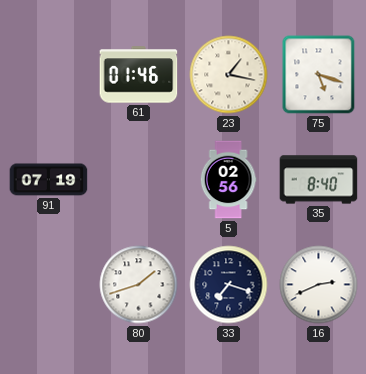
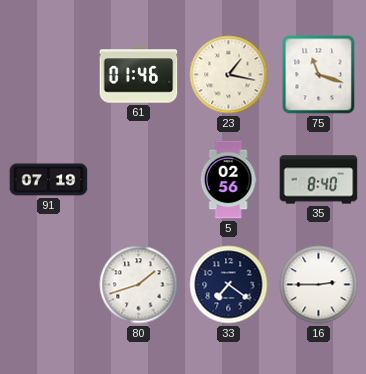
75: 5:18 -> 11:18
33: 7:18 -> 7:21
16: 2:41 -> 2:45
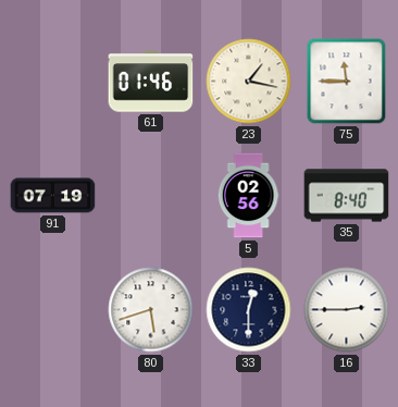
75: 11:18 -> 11:45
80: 1:42 -> 5:42
33: 7:21 -> 12:30
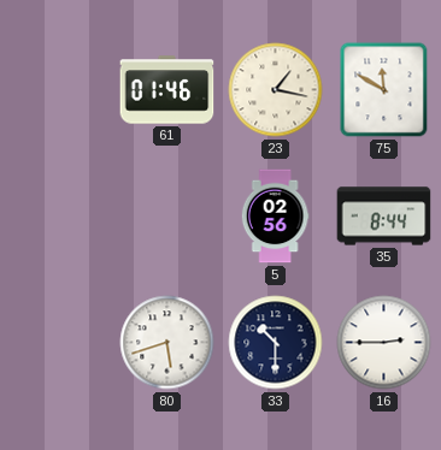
75: 11:45 -> 11:50
91: 07:19 -> none
35: 8:40 -> 8:44
33: 12:30 -> 10:30
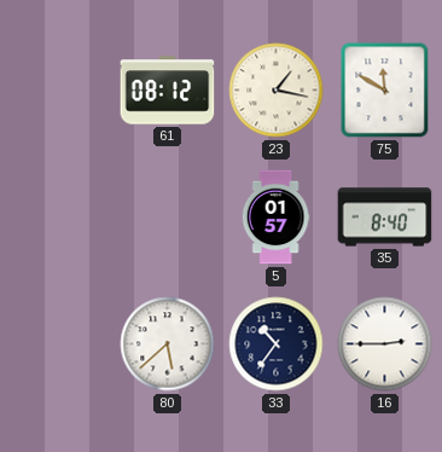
61: 01:46 -> 08:12
5: 02:56 -> 01:57
35: 8:44 -> 8:40
80: 5:42 -> 5:38
33: 10:30 -> 10:36
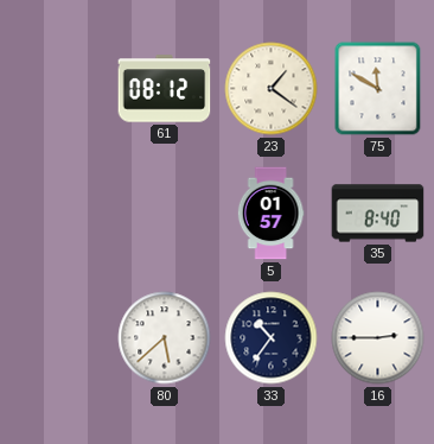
23: 1:17 -> 1:21
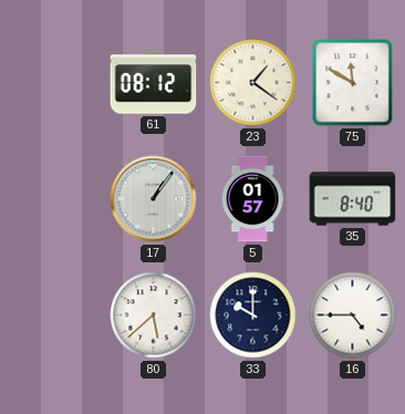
17: none -> 1:06
33: 10:36 -> 10:00
16: 2:45 -> 4:45
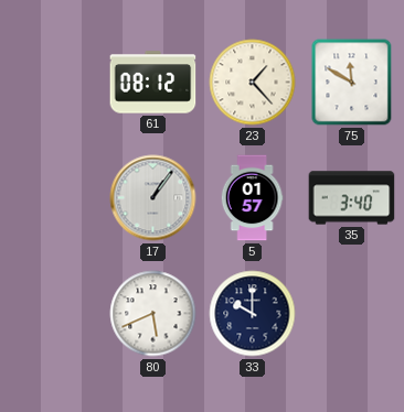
23: 1:21 -> 1:23
35: 8:40 -> 3:40
80: 5:38 -> 5:41
16: 4:45 -> none
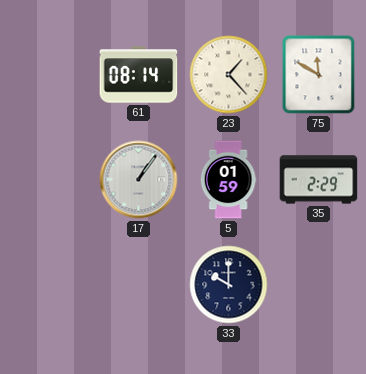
61: 08:12 -> 08:14
5: 01:57 -> 01:59
35: 3:40 -> 2:29
80: 5:41 -> none
